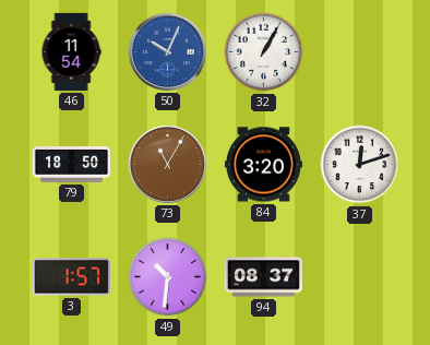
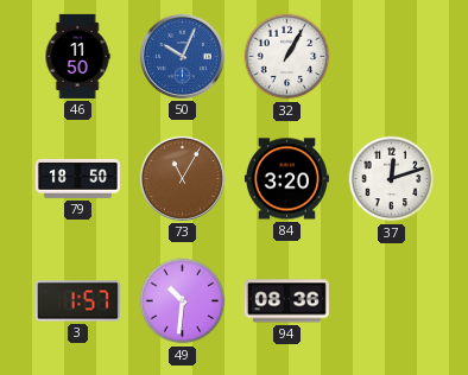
46: 11:54 -> 11:50
94: 08:37 -> 08:36
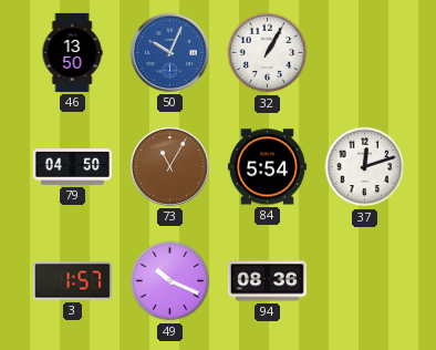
46: 11:50 -> 13:50
79: 18:50 -> 04:50
84: 3:20 -> 5:54
49: 10:31 -> 10:19
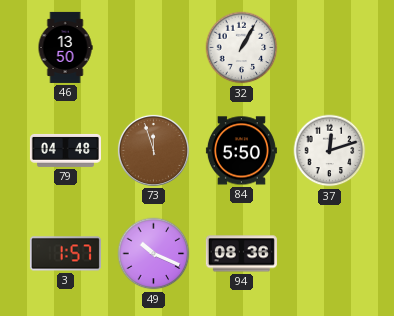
50: 10:04 -> none
79: 04:50 -> 04:48
73: 11:05 -> 11:57
84: 5:54 -> 5:50
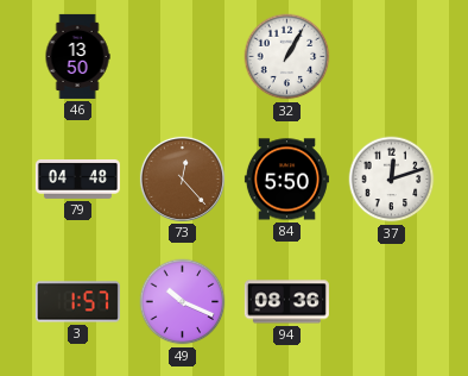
73: 11:57 -> 12:23
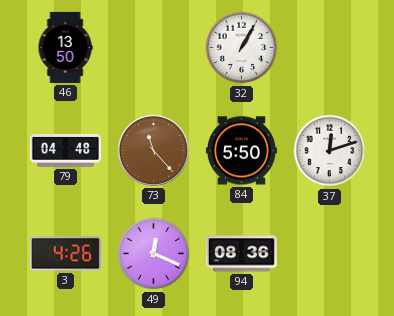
73: 12:23 -> 11:23
3: 1:57 -> 4:26
49: 10:19 -> 12:19
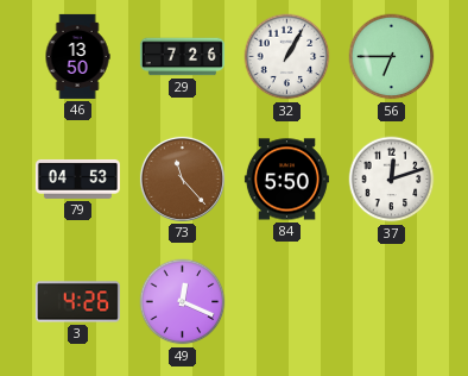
29: none -> 7:26
56: none -> 6:45
79: 04:48 -> 04:53
94: 08:36 -> none
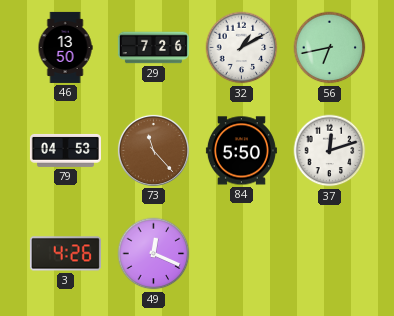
32: 1:05 -> 1:10
56: 6:45 -> 6:43
